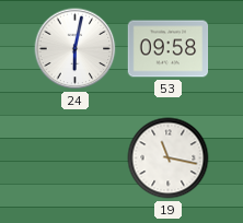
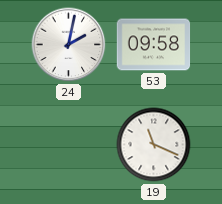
24: 6:02 -> 2:02
19: 11:17 -> 11:19
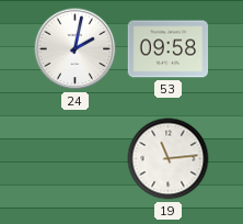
19: 11:19 -> 11:14
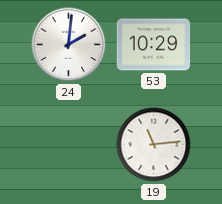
24: 2:02 -> 2:01
53: 09:58 -> 10:29
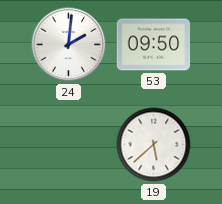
53: 10:29 -> 09:50
19: 11:14 -> 5:38
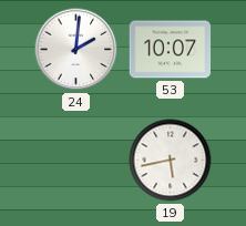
53: 09:50 -> 10:07
19: 5:38 -> 5:43
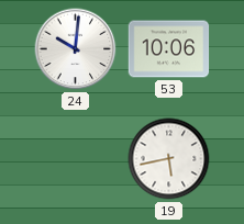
24: 2:01 -> 10:01
53: 10:07 -> 10:06
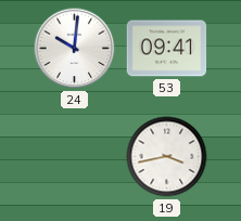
53: 10:06 -> 09:41
19: 5:43 -> 3:43
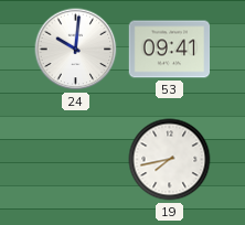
19: 3:43 -> 7:43
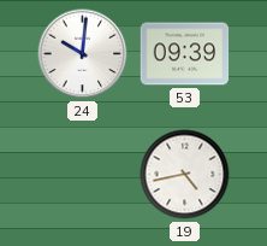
53: 09:41 -> 09:39
19: 7:43 -> 4:43
